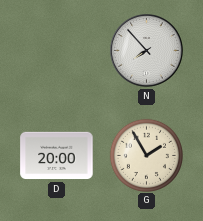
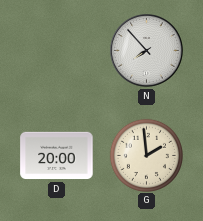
G: 1:55 -> 1:59
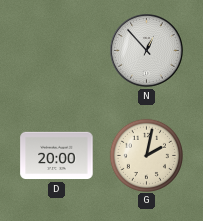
N: 7:53 -> 12:53
G: 1:59 -> 2:02
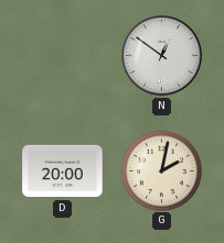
N: 12:53 -> 12:51
